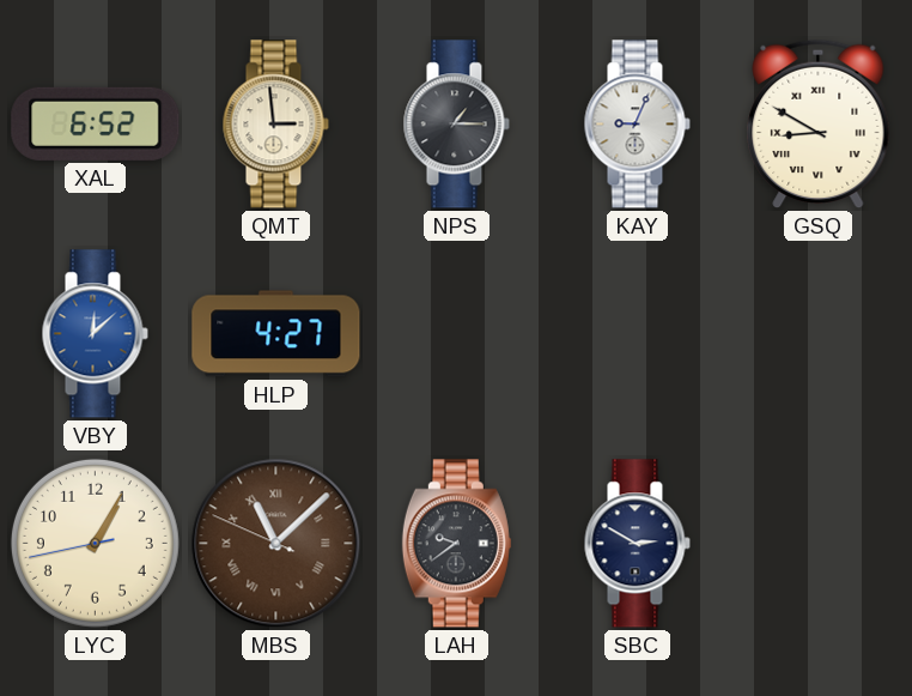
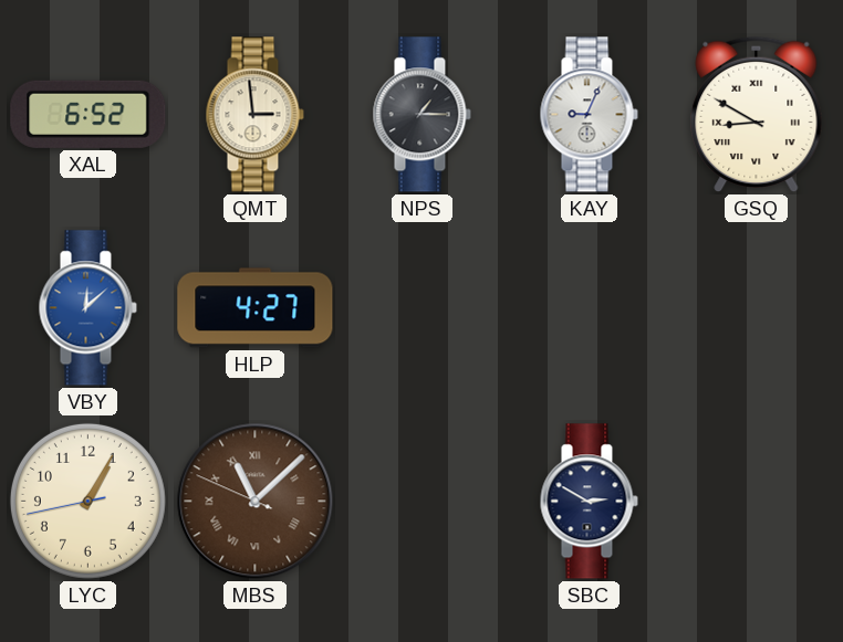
LAH: 9:39 -> none
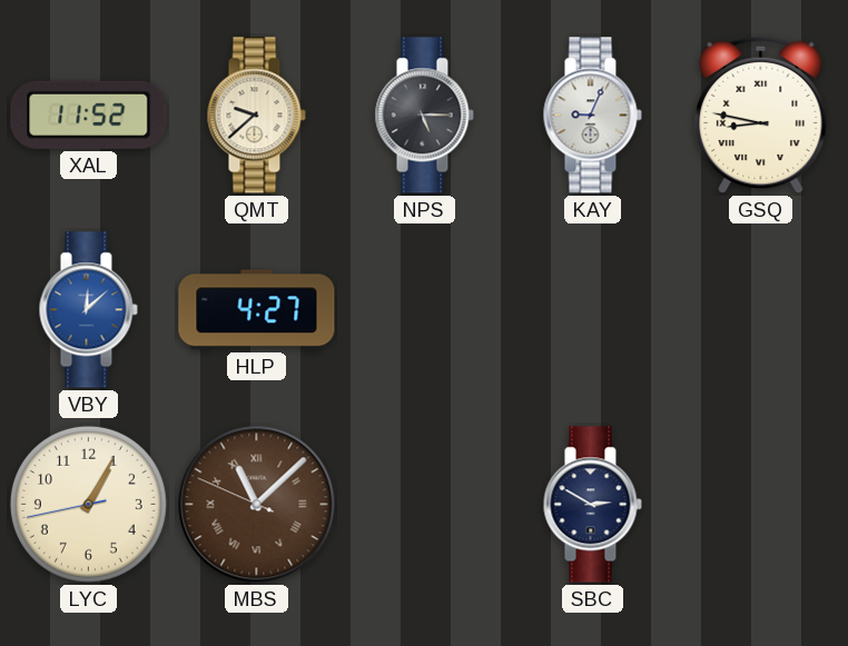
XAL: 6:52 -> 11:52
QMT: 2:59 -> 9:38
NPS: 1:15 -> 5:15
GSQ: 8:50 -> 8:47
